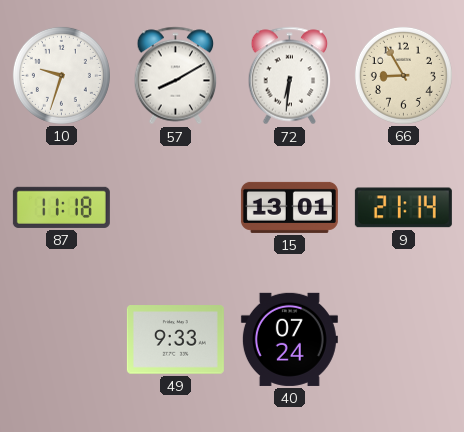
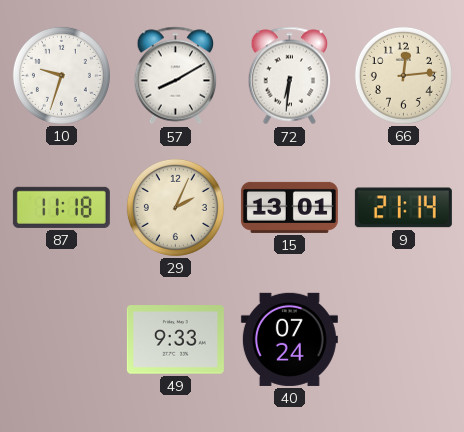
66: 8:55 -> 12:14
29: none -> 2:04
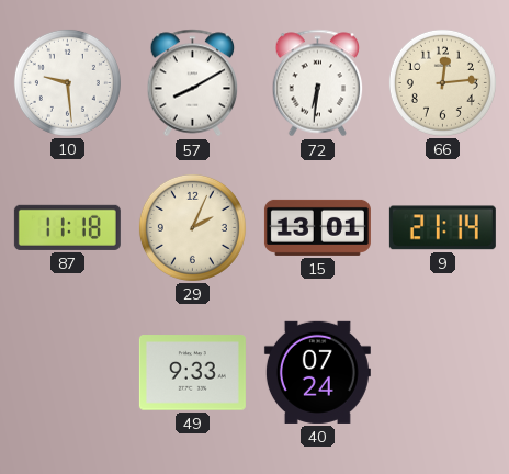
10: 9:33 -> 9:29
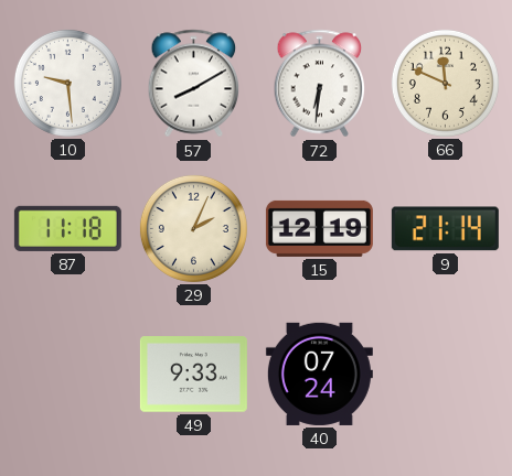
66: 12:14 -> 11:49
15: 13:01 -> 12:19
